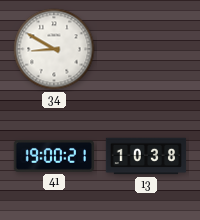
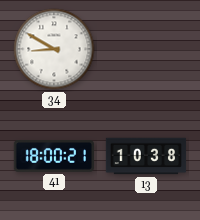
41: 19:00 -> 18:00
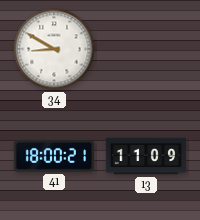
13: 10:38 -> 11:09
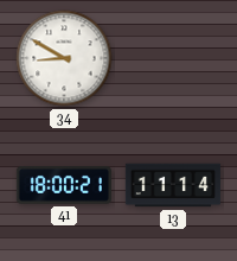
13: 11:09 -> 11:14
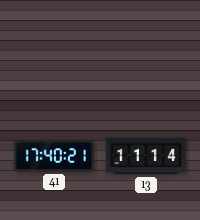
34: 8:50 -> none
41: 18:00 -> 17:40
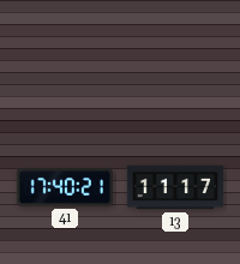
13: 11:14 -> 11:17
